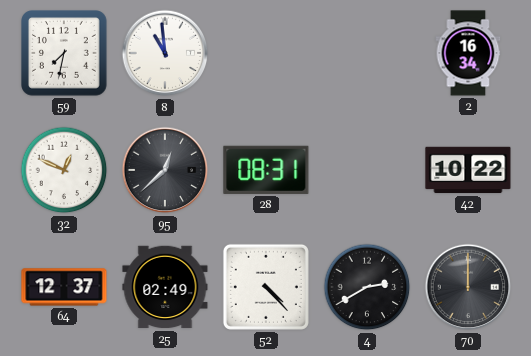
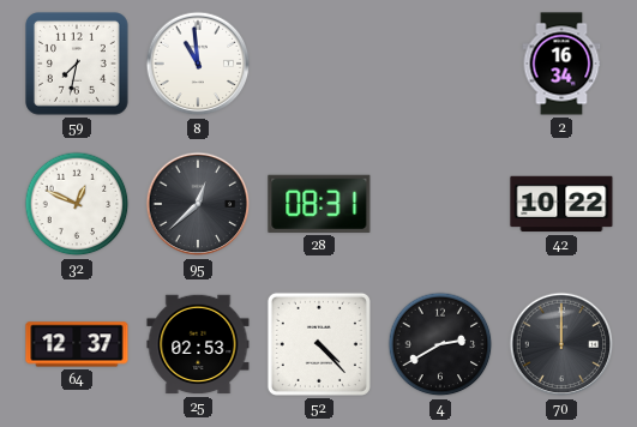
25: 02:49 -> 02:53
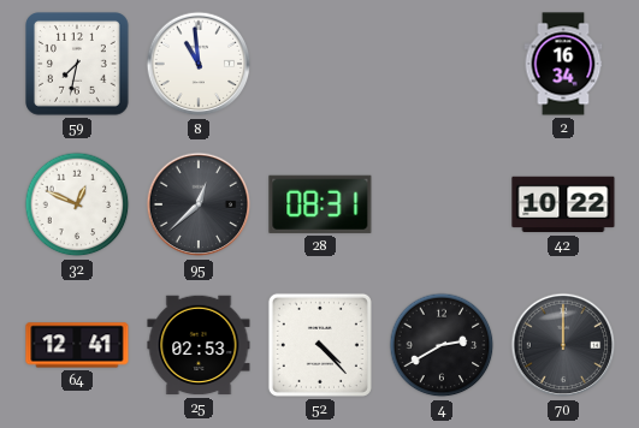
64: 12:37 -> 12:41
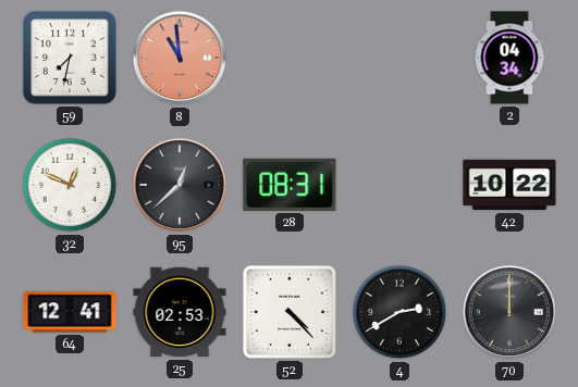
8 dial: white -> salmon
2: 16:34 -> 04:34
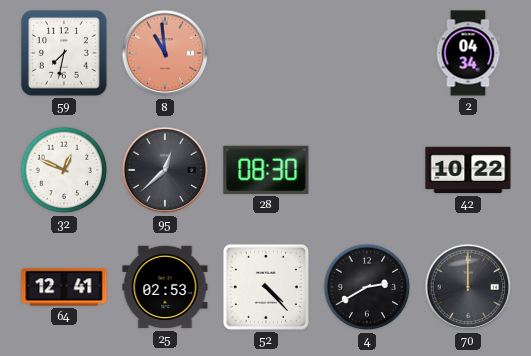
28: 08:31 -> 08:30
